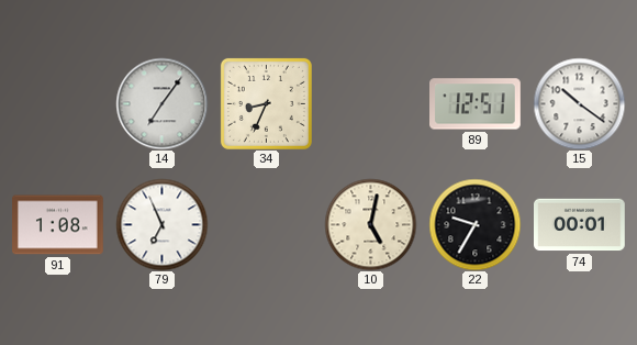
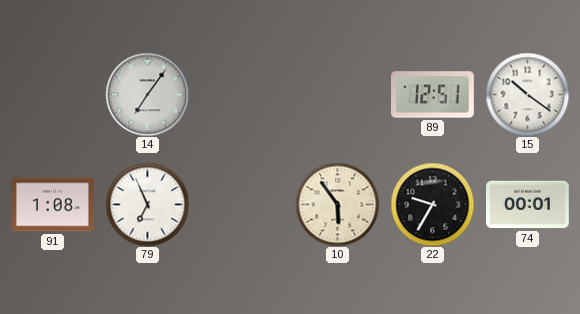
34: 8:34 -> none
10: 5:02 -> 5:54
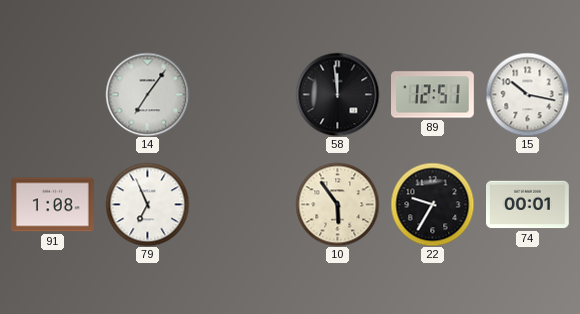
58: none -> 11:59
15: 10:21 -> 10:17
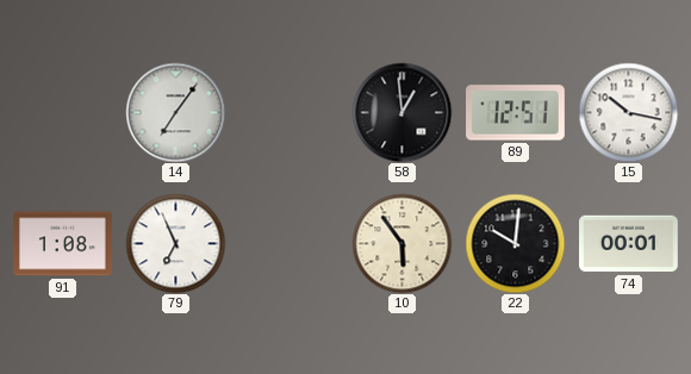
58: 11:59 -> 12:59
22: 9:35 -> 10:01
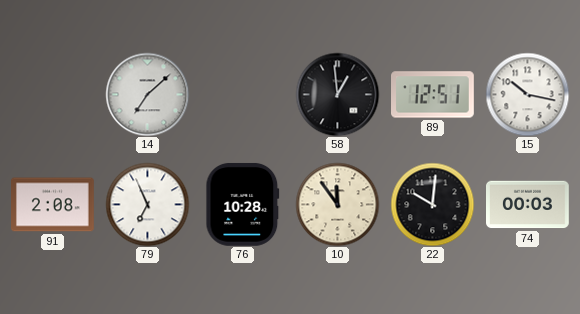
14: 7:06 -> 7:08
91: 1:08 -> 2:08
76: none -> 10:28
10: 5:54 -> 11:54
74: 00:01 -> 00:03
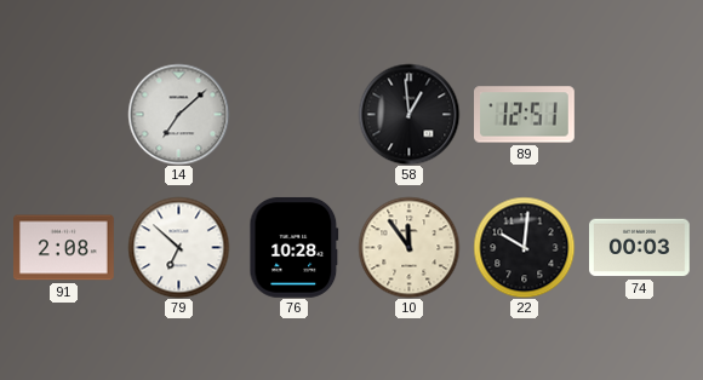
15: 10:17 -> none
79: 6:56 -> 6:52
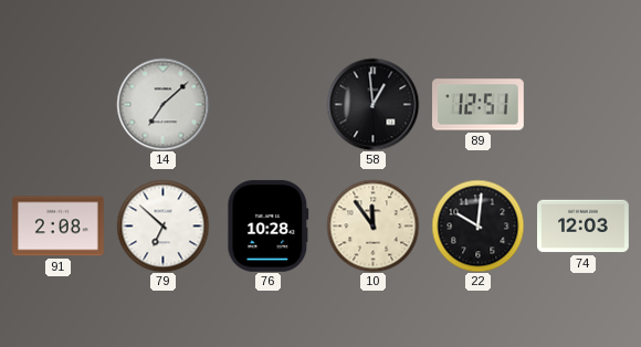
74: 00:03 -> 12:03
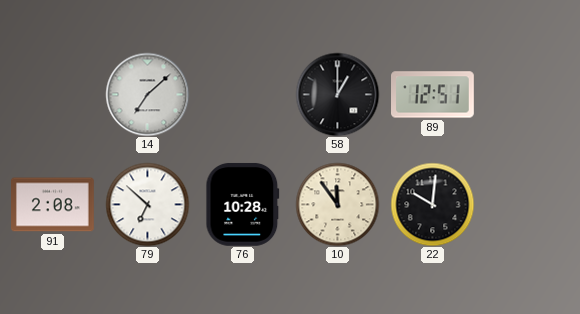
58: 12:59 -> 1:00
74: 12:03 -> none
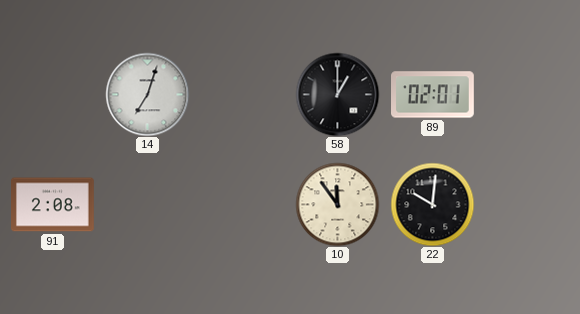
14: 7:08 -> 7:03
89: 12:51 -> 02:01
79: 6:52 -> none
76: 10:28 -> none
